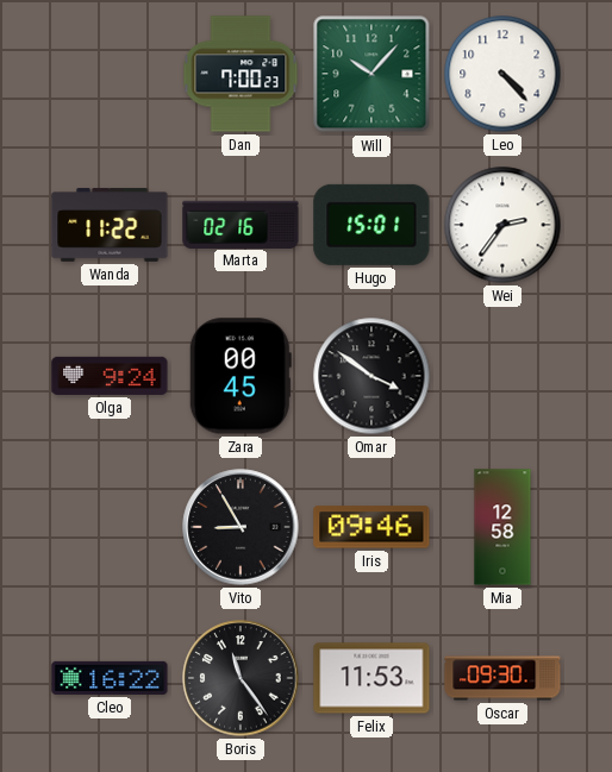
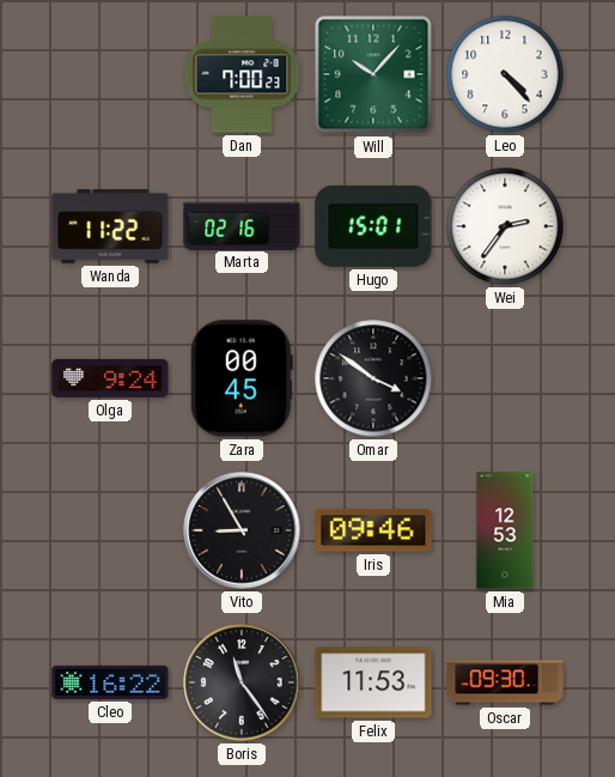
Mia: 12:58 -> 12:53
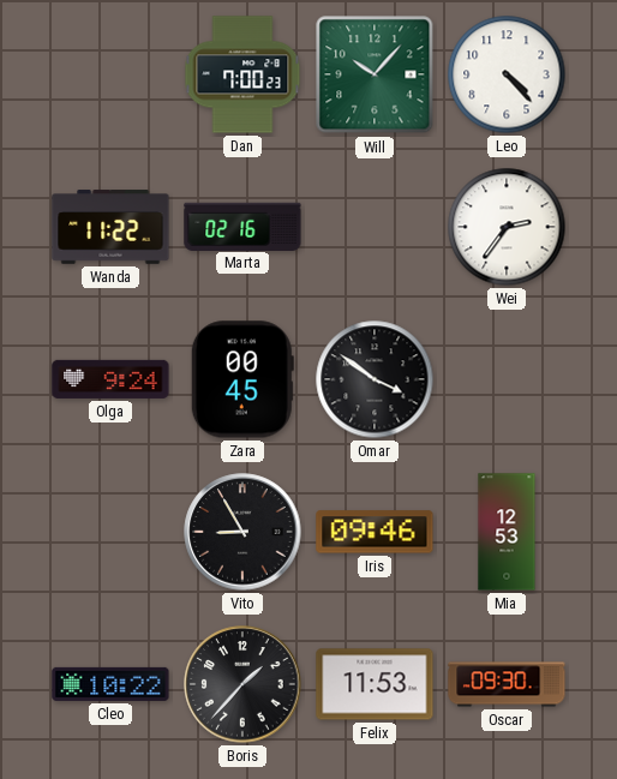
Hugo: 15:01 -> none
Cleo: 16:22 -> 10:22
Boris: 11:24 -> 1:37
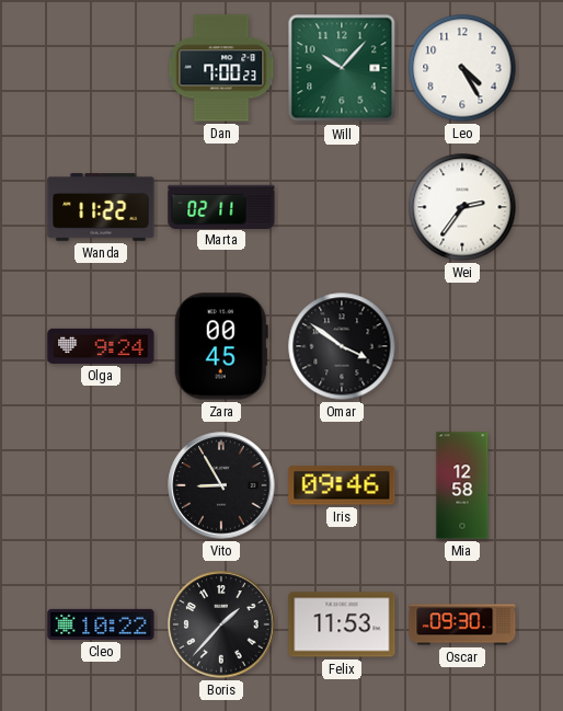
Leo: 4:23 -> 4:25
Marta: 02:16 -> 02:11
Mia: 12:53 -> 12:58
